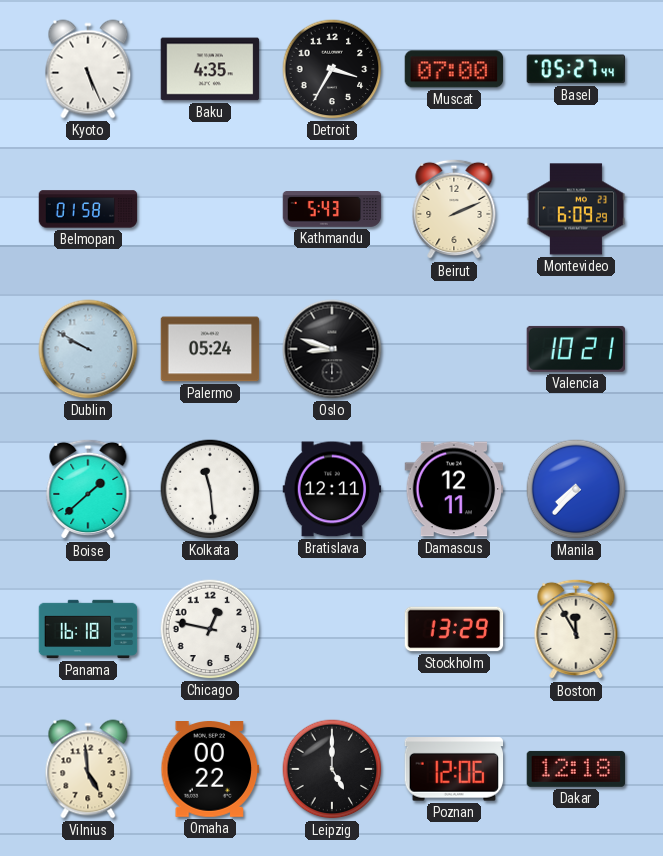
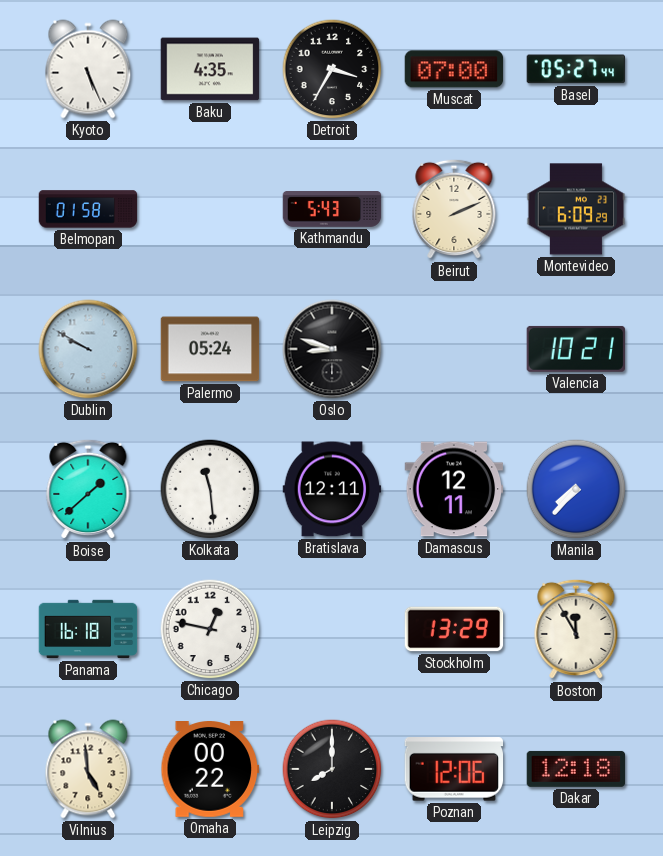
Leipzig: 5:00 -> 8:00
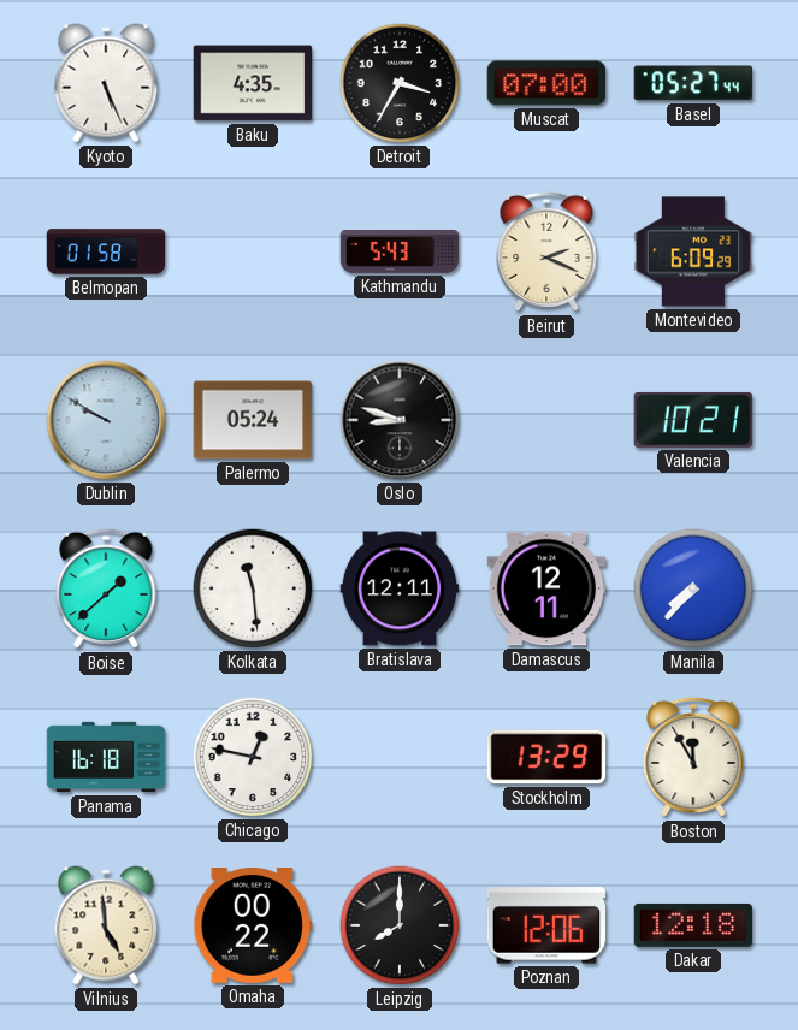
Beirut: 2:11 -> 2:19
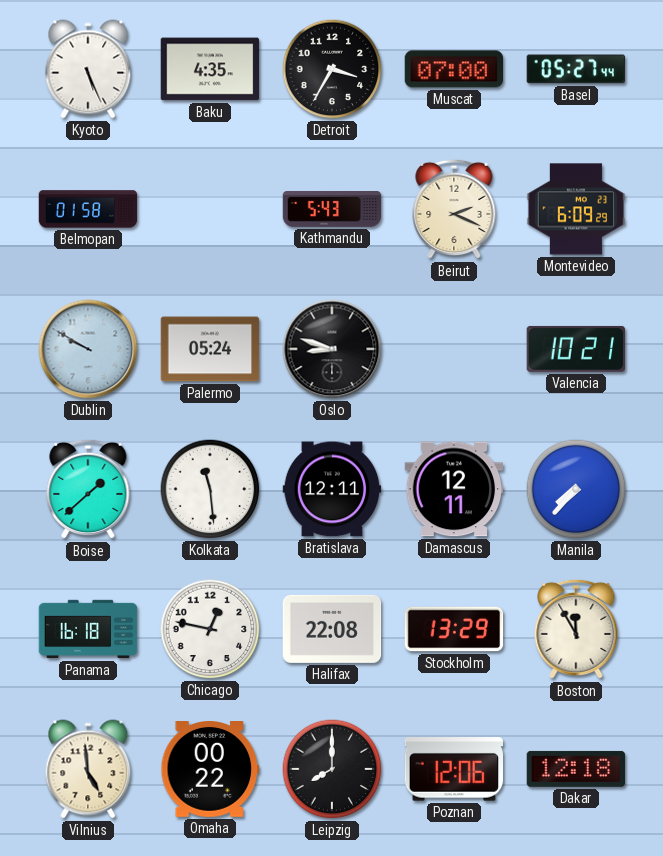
Halifax: none -> 22:08
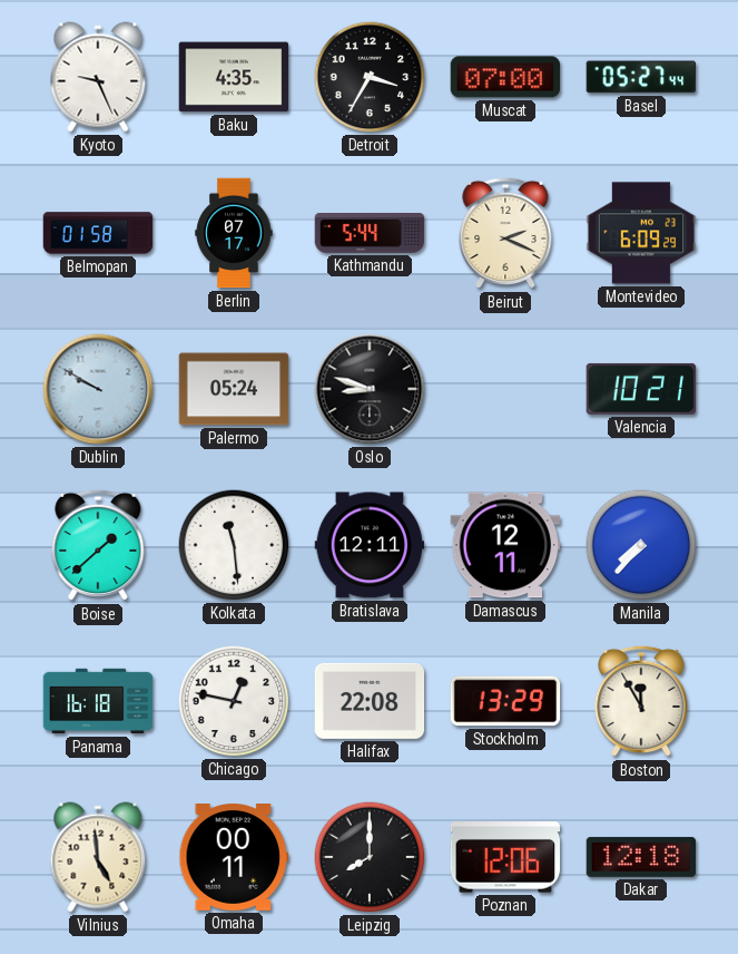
Kyoto: 5:26 -> 9:26
Berlin: none -> 07:17
Kathmandu: 5:43 -> 5:44
Omaha: 00:22 -> 00:11
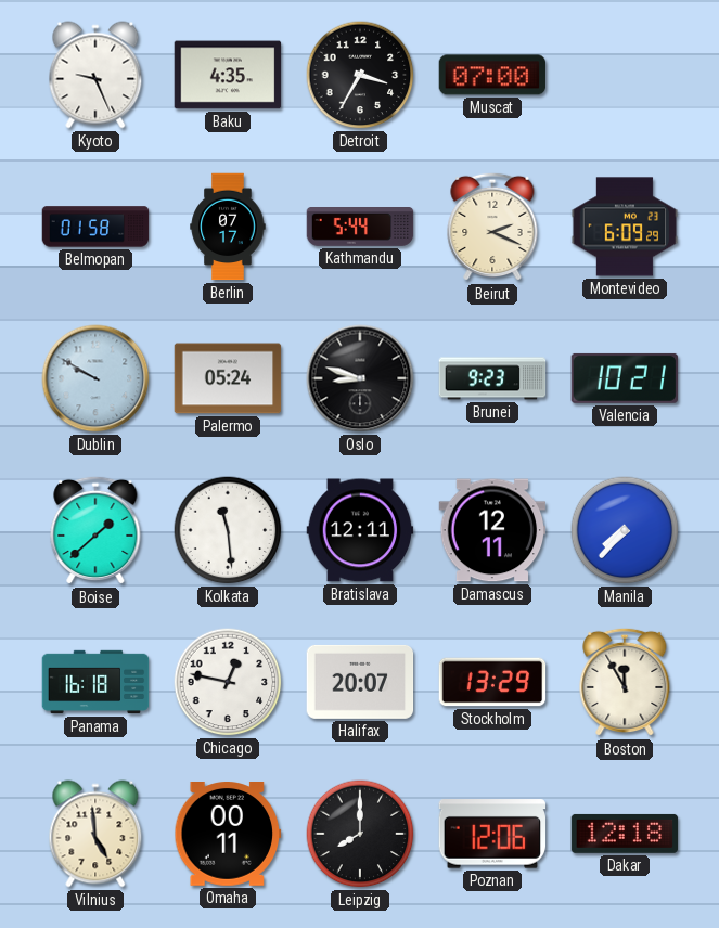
Basel: 05:27 -> none
Brunei: none -> 9:23
Halifax: 22:08 -> 20:07
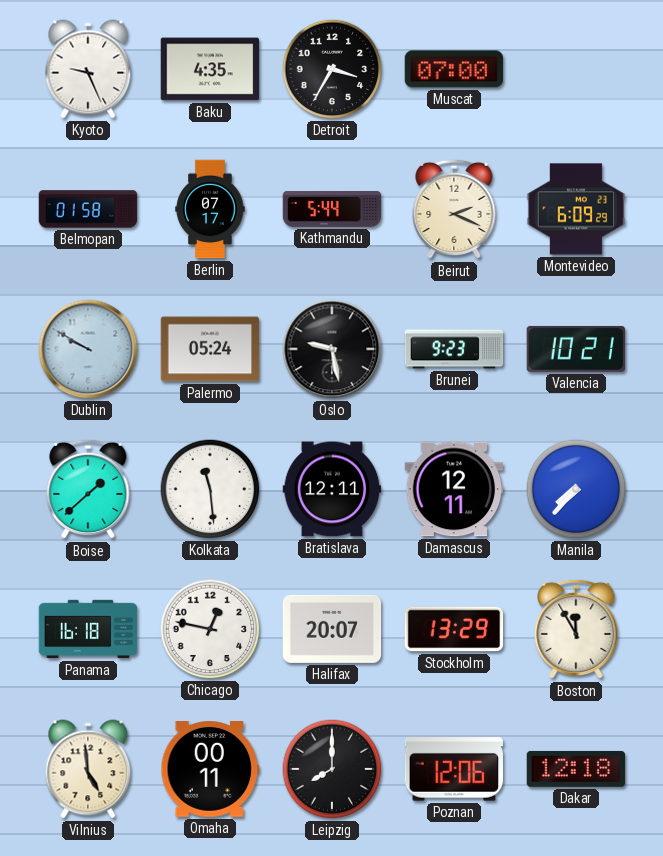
Oslo: 8:48 -> 9:28
